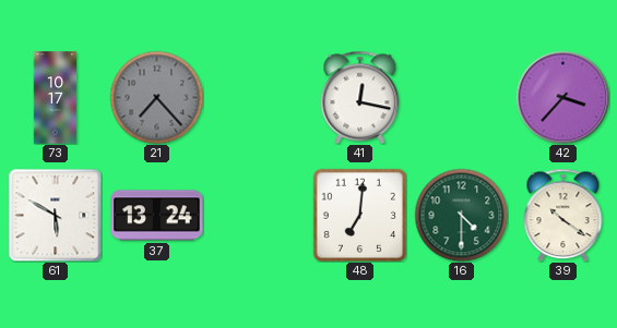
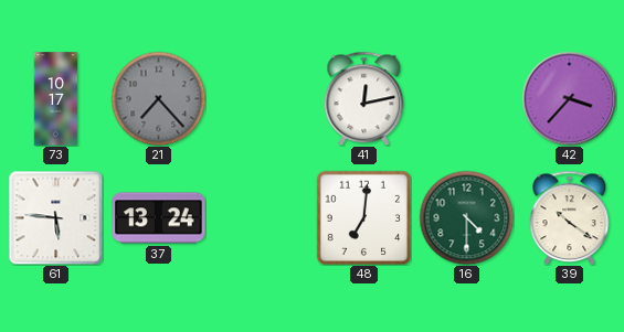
41: 12:17 -> 12:13
61: 5:50 -> 5:46
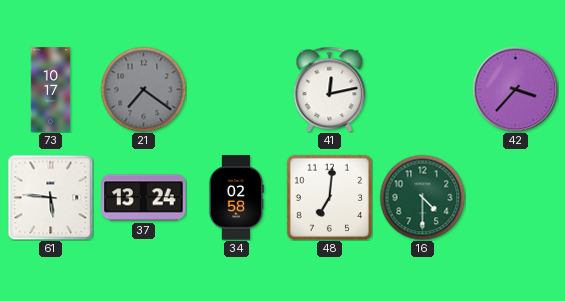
21: 7:23 -> 7:21
34: none -> 02:58
39: 10:21 -> none
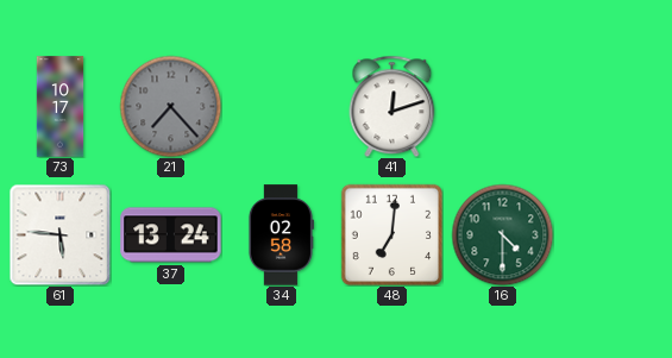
21: 7:21 -> 7:23
41: 12:13 -> 12:12
42: 3:37 -> none
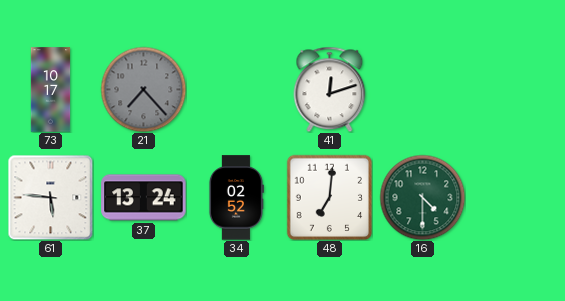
34: 02:58 -> 02:52
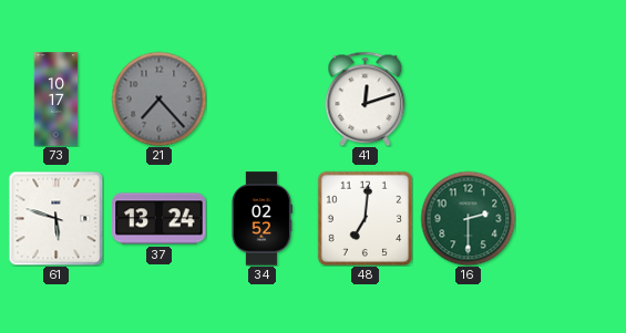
61: 5:46 -> 5:48
16: 4:30 -> 2:30
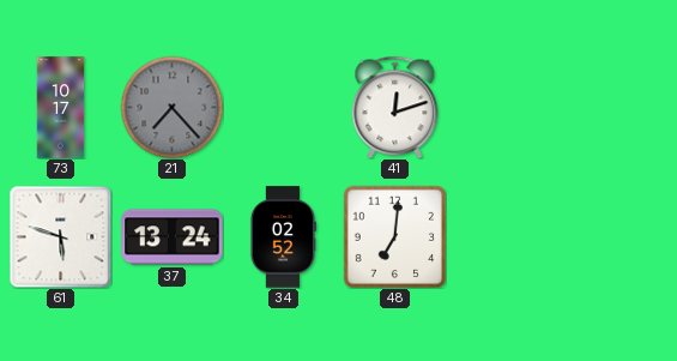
16: 2:30 -> none
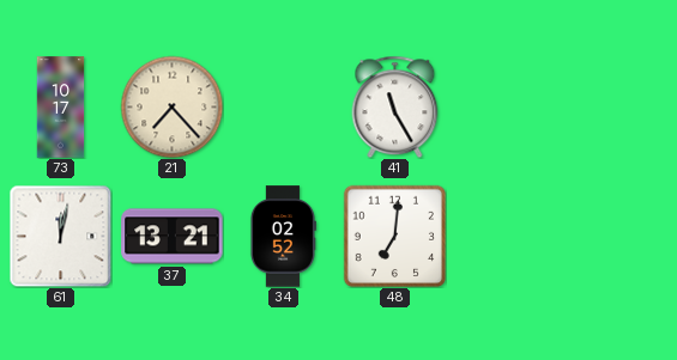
21 dial: grey -> cream
41: 12:12 -> 11:25
61: 5:48 -> 12:02
37: 13:24 -> 13:21
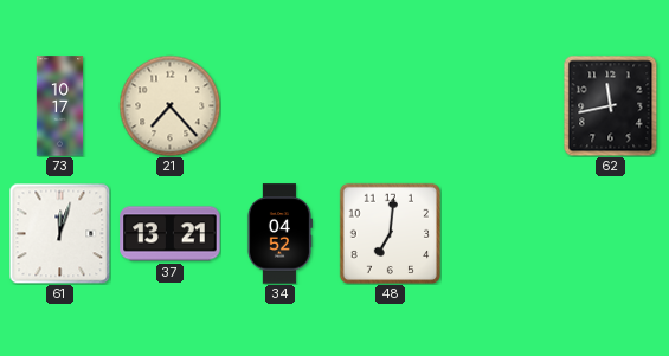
41: 11:25 -> none
62: none -> 11:43
61: 12:02 -> 12:03
34: 02:52 -> 04:52
